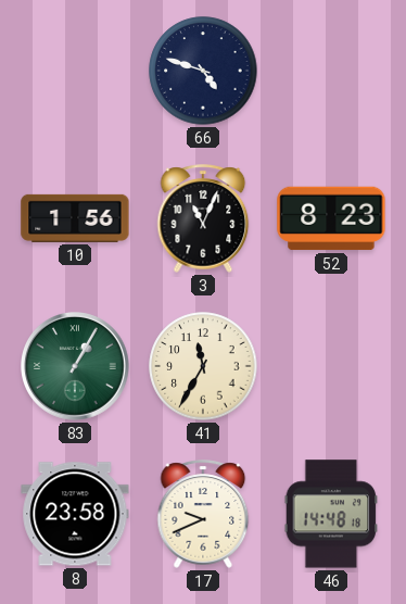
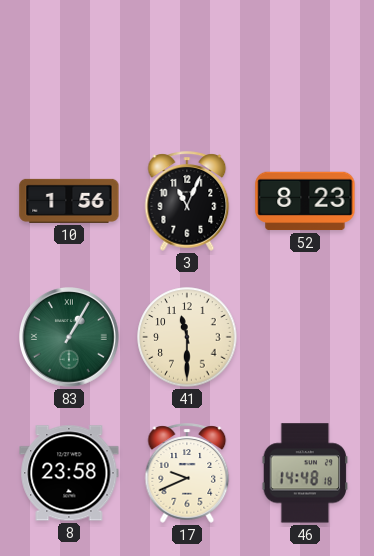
66: 4:48 -> none
41: 11:35 -> 11:30
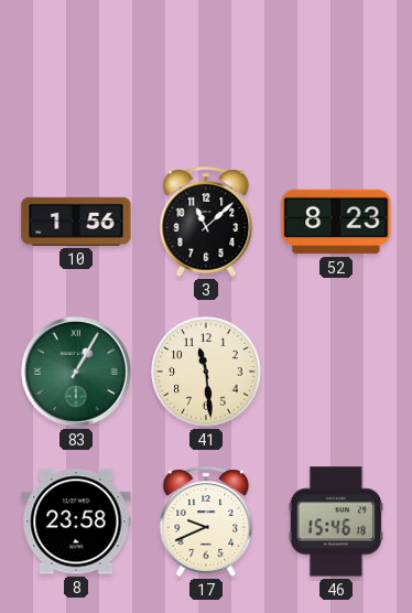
3: 11:04 -> 11:08
41: 11:30 -> 11:29
46: 14:48 -> 15:46
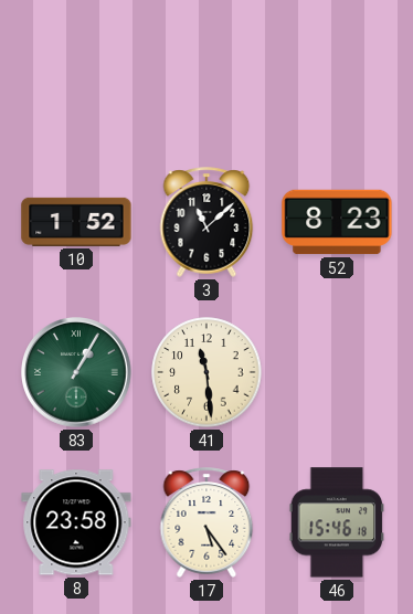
10: 1:56 -> 1:52
17: 9:41 -> 5:24
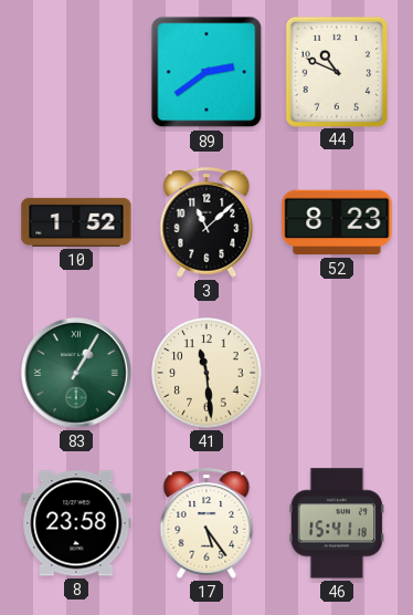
89: none -> 2:39
44: none -> 10:49
46: 15:46 -> 15:41
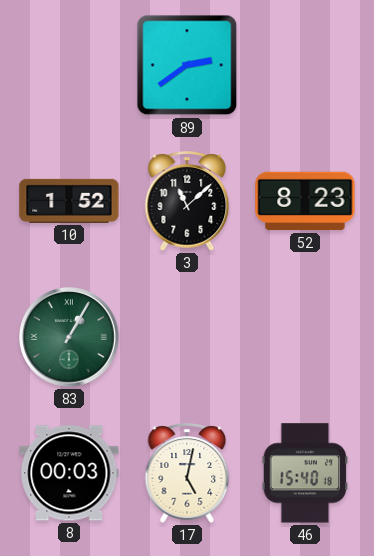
44: 10:49 -> none
41: 11:29 -> none
8: 23:58 -> 00:03
17: 5:24 -> 5:02
46: 15:41 -> 15:40
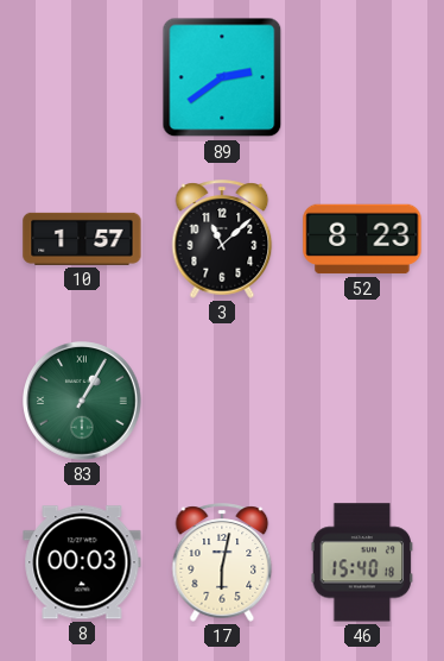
10: 1:52 -> 1:57
17: 5:02 -> 6:02
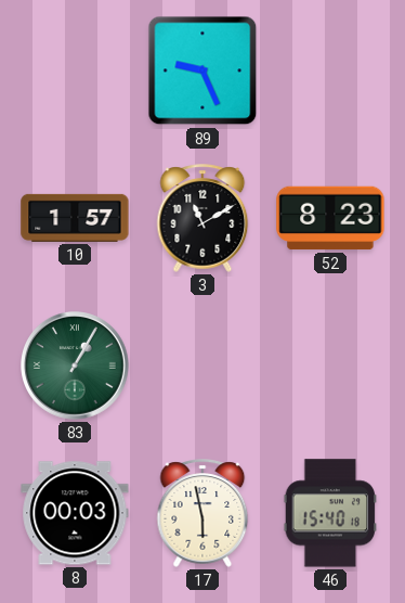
89: 2:39 -> 9:26
3: 11:08 -> 11:10
17: 6:02 -> 5:58
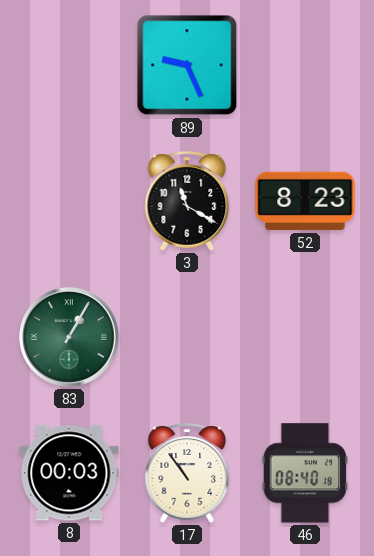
10: 1:57 -> none
3: 11:10 -> 11:20
17: 5:58 -> 10:54
46: 15:40 -> 08:40
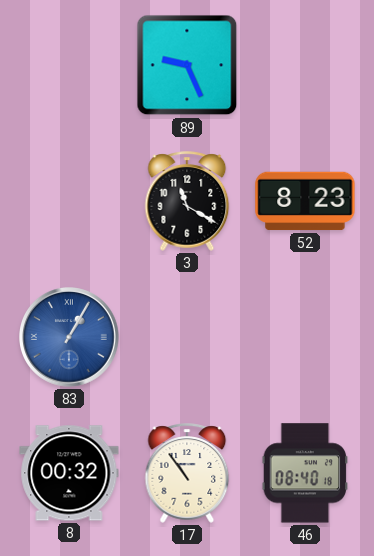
83 dial: green -> blue
8: 00:03 -> 00:32
